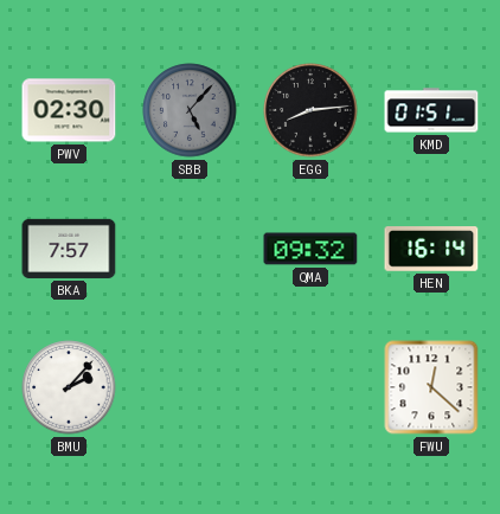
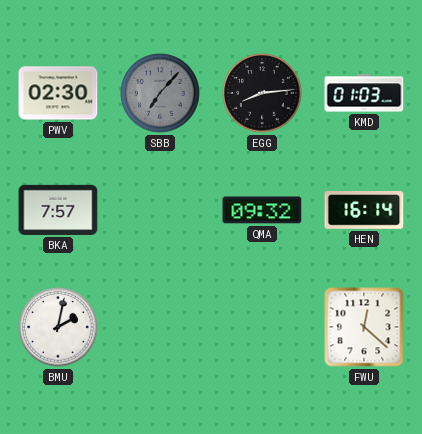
SBB: 5:07 -> 7:07
KMD: 01:51 -> 01:03
BMU: 2:07 -> 2:02
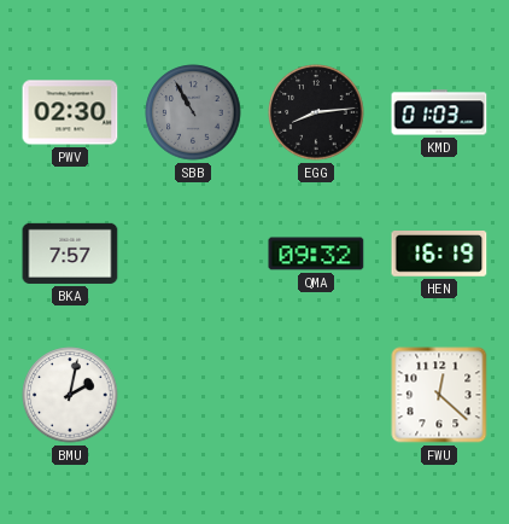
SBB: 7:07 -> 10:55
HEN: 16:14 -> 16:19
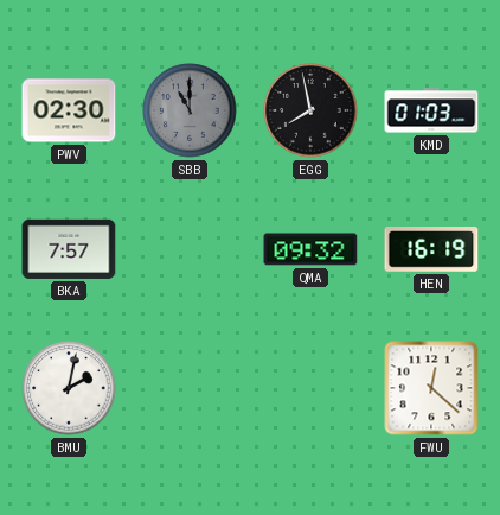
SBB: 10:55 -> 11:00
EGG: 8:14 -> 7:58
